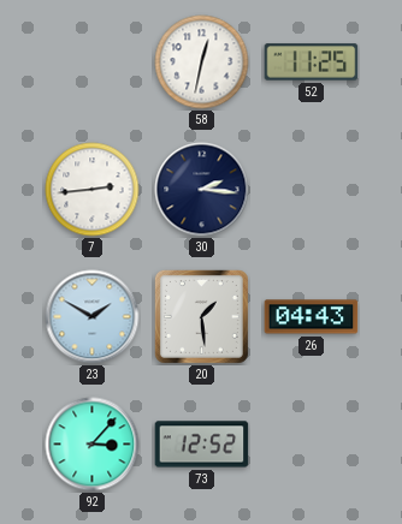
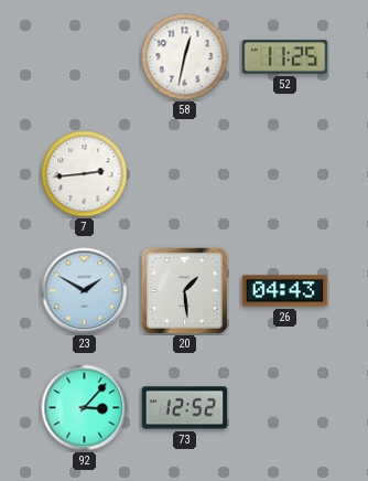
30: 2:16 -> none
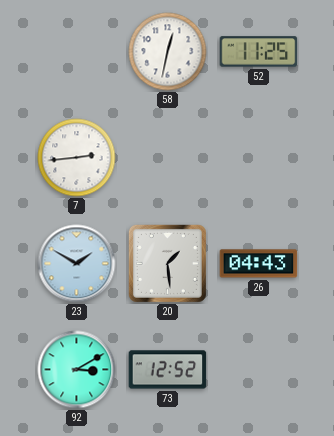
92: 3:07 -> 3:10
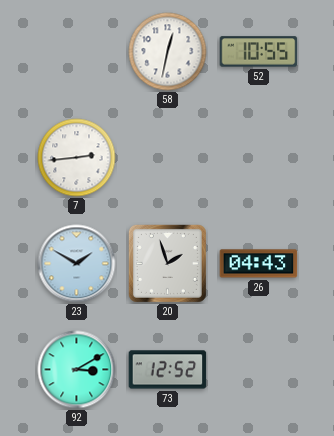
52: 11:25 -> 10:55
20: 1:29 -> 1:57
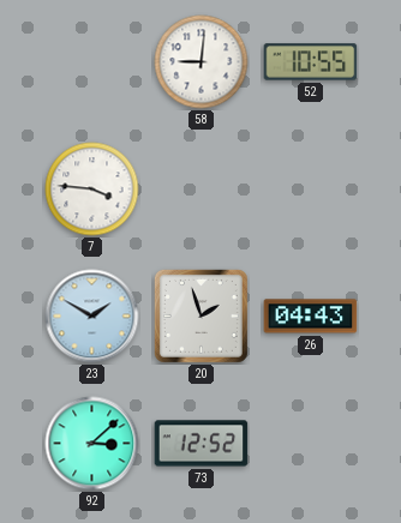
58: 12:32 -> 9:01
7: 2:44 -> 3:46
92: 3:10 -> 3:08
